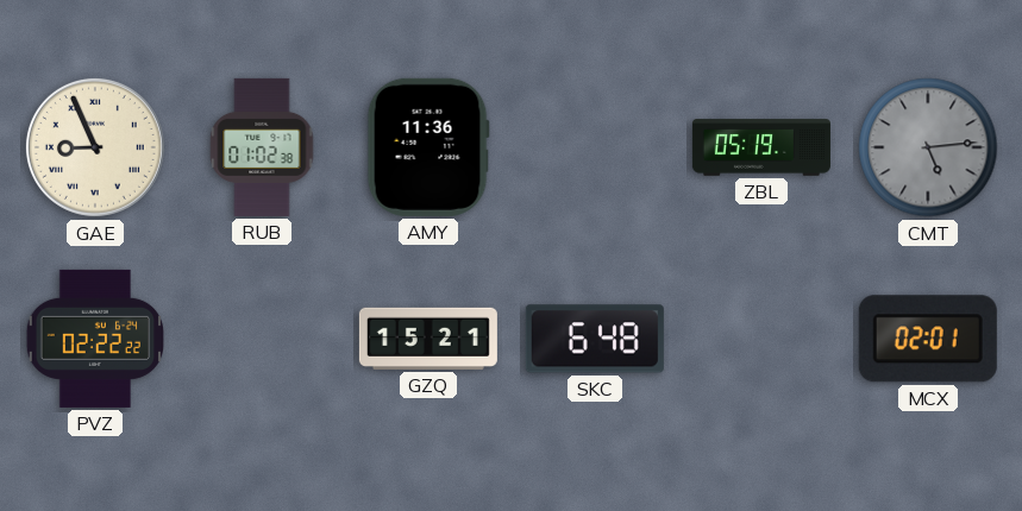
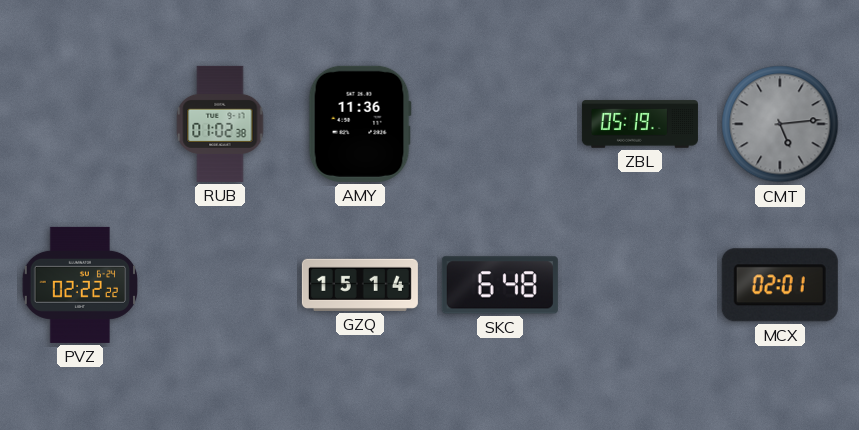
GAE: 8:56 -> none
GZQ: 15:21 -> 15:14
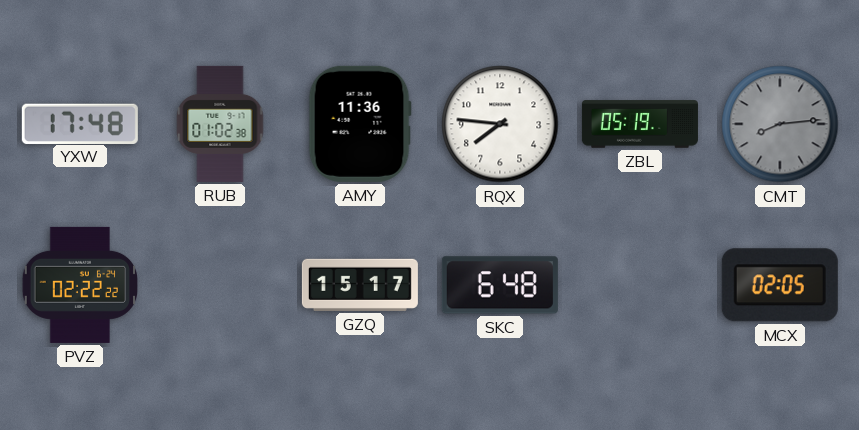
YXW: none -> 17:48
RQX: none -> 7:46
CMT: 5:14 -> 8:14
GZQ: 15:14 -> 15:17
MCX: 02:01 -> 02:05
